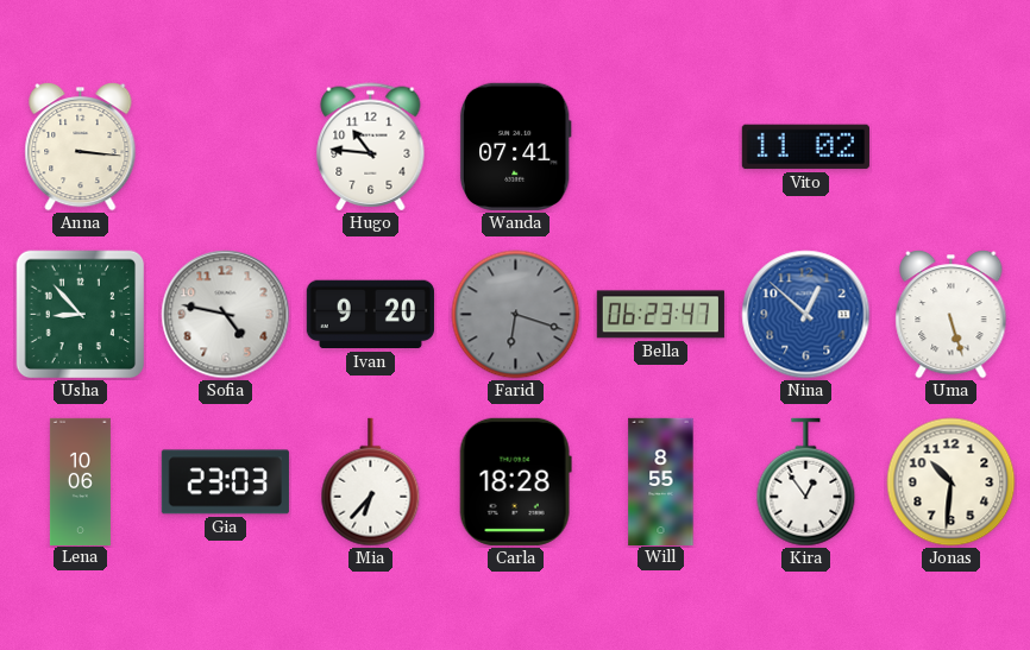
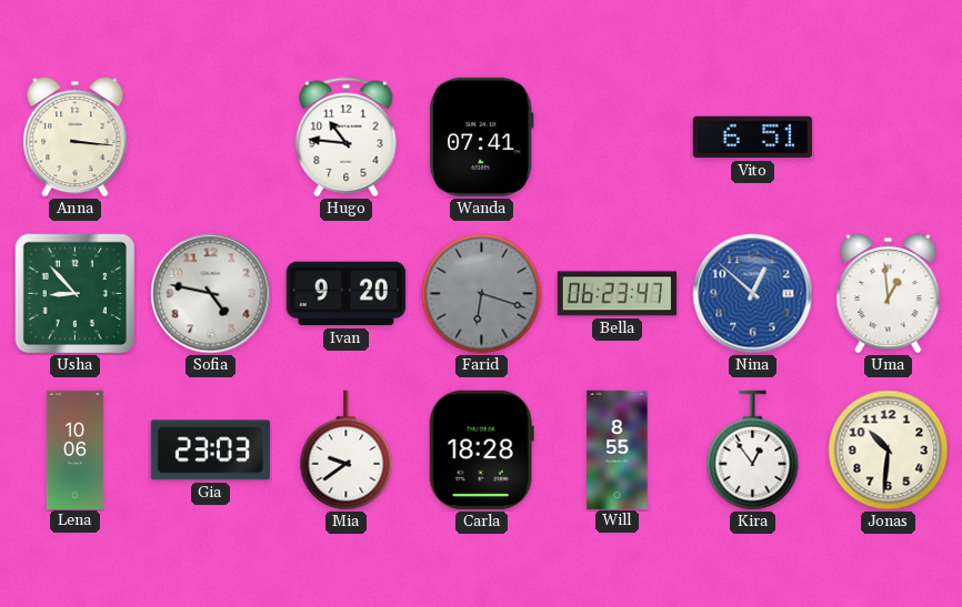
Vito: 11:02 -> 6:51
Uma: 5:27 -> 12:59
Mia: 6:37 -> 9:39
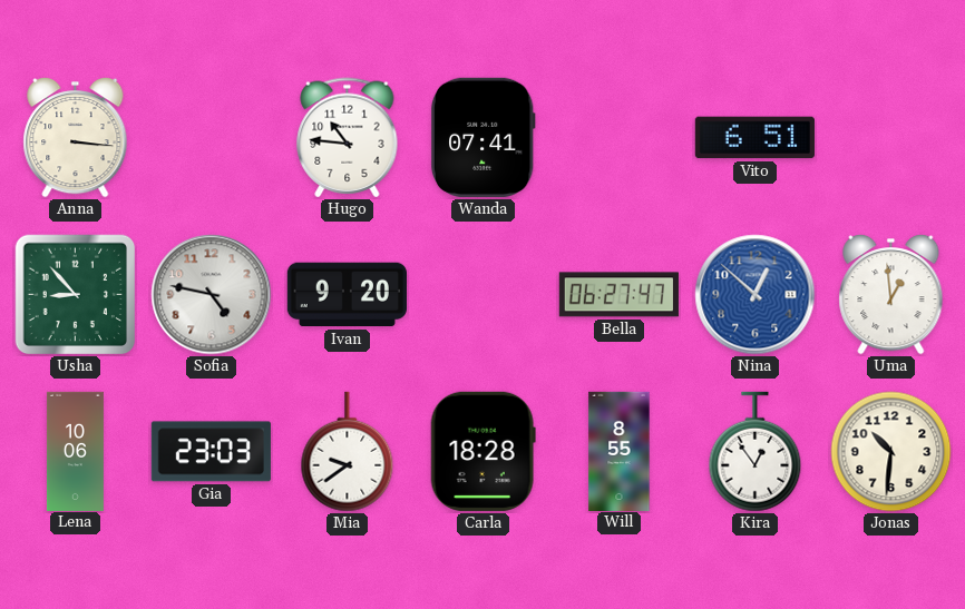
Farid: 6:18 -> none
Bella: 06:23 -> 06:27
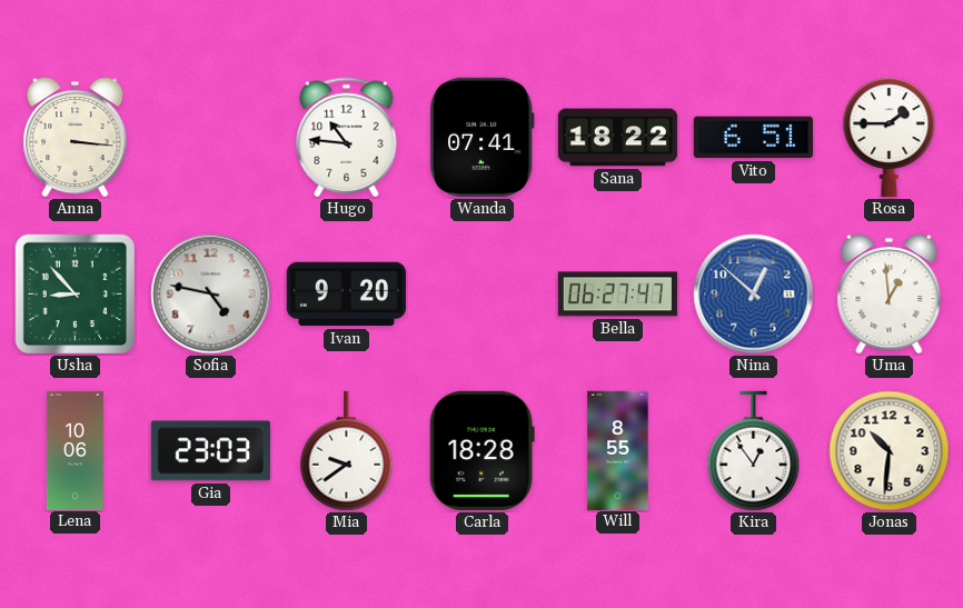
Sana: none -> 18:22
Rosa: none -> 1:45
